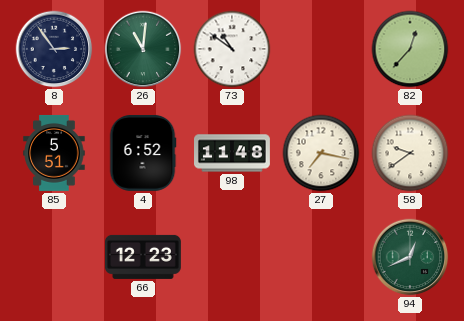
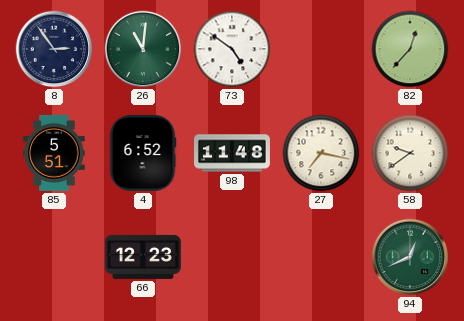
73: 10:51 -> 4:51
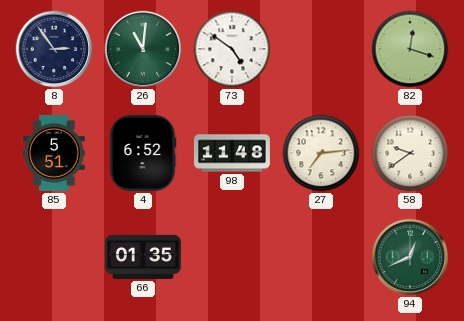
82: 12:37 -> 12:18
27: 7:17 -> 7:14
66: 12:23 -> 01:35
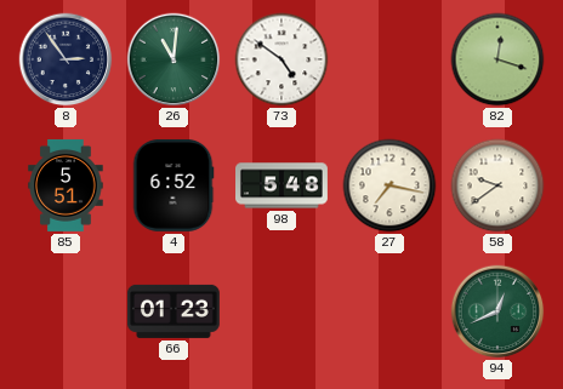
98: 11:48 -> 5:48
27: 7:14 -> 7:17
66: 01:35 -> 01:23
